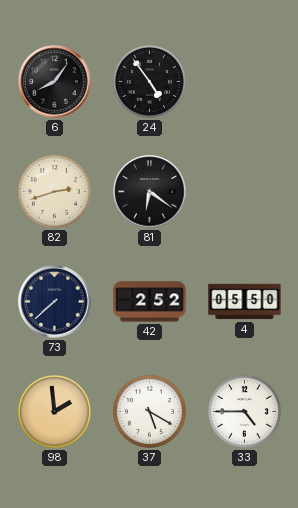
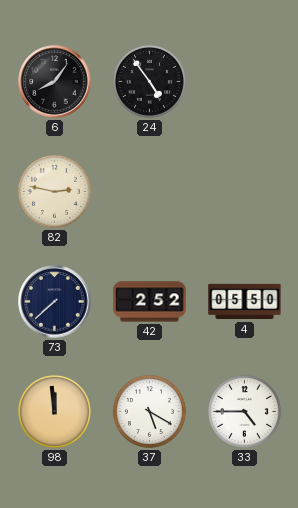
82: 2:42 -> 2:47
81: 6:21 -> none
98: 1:59 -> 11:59
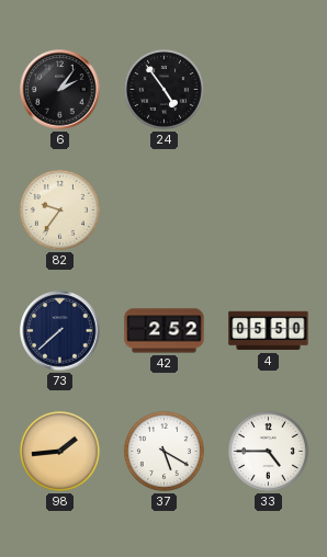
6: 8:06 -> 2:06
82: 2:47 -> 9:36
98: 11:59 -> 1:44
